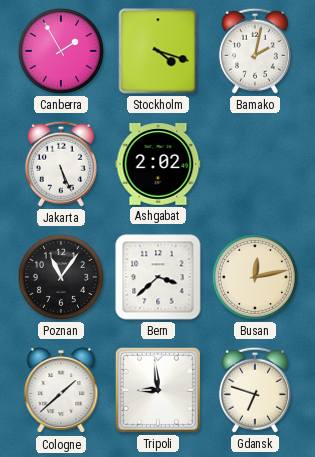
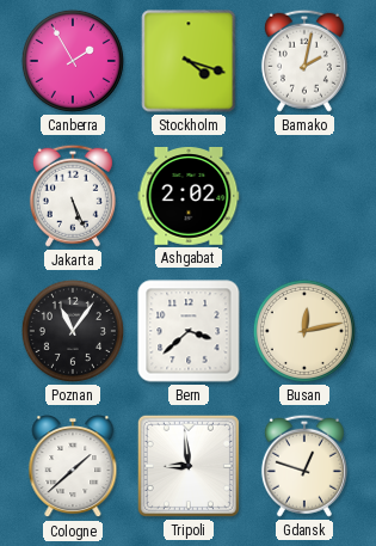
Gdansk: 6:48 -> 12:48
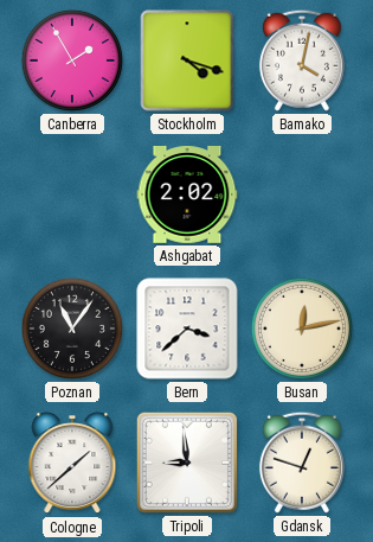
Bamako: 2:02 -> 4:02
Jakarta: 5:26 -> none
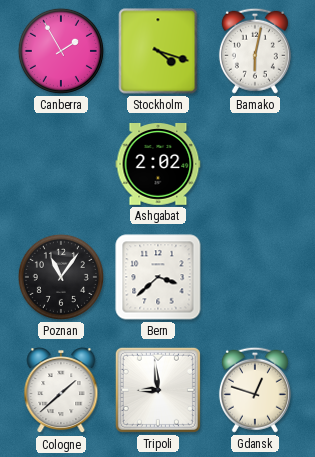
Bamako: 4:02 -> 6:02
Busan: 12:13 -> none
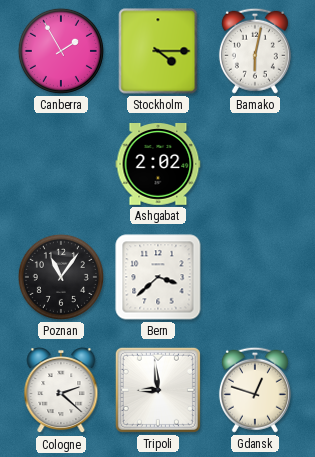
Stockholm: 4:18 -> 4:15
Cologne: 1:38 -> 2:22
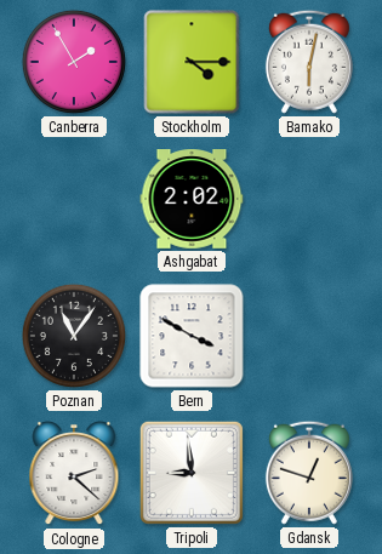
Bern: 3:38 -> 3:50
